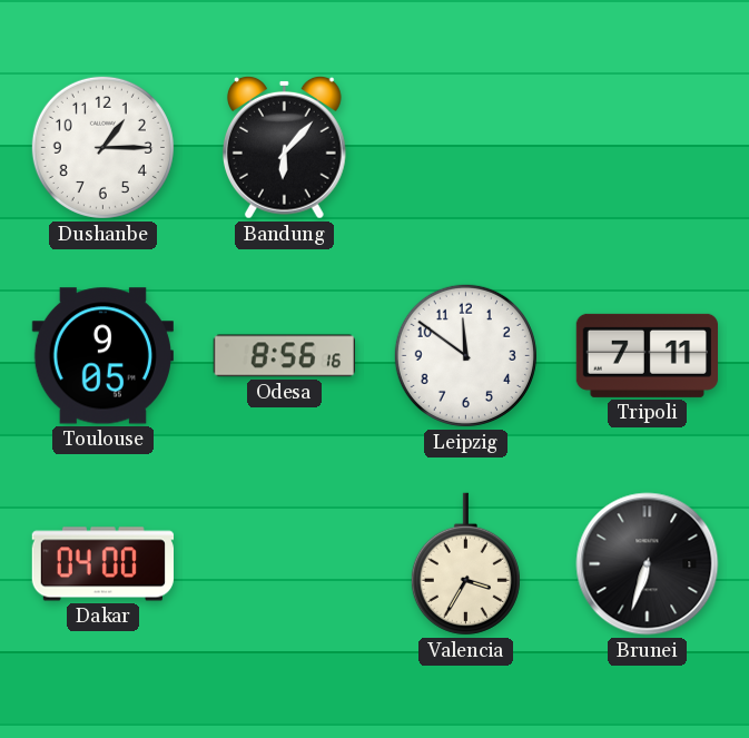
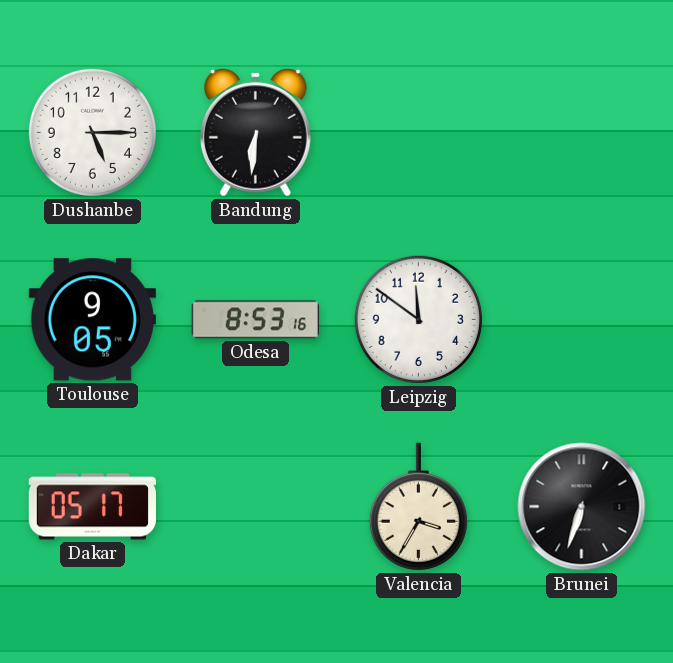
Dushanbe: 1:15 -> 5:15
Bandung: 6:07 -> 6:31
Odesa: 8:56 -> 8:53
Tripoli: 7:11 -> none
Dakar: 04:00 -> 05:17
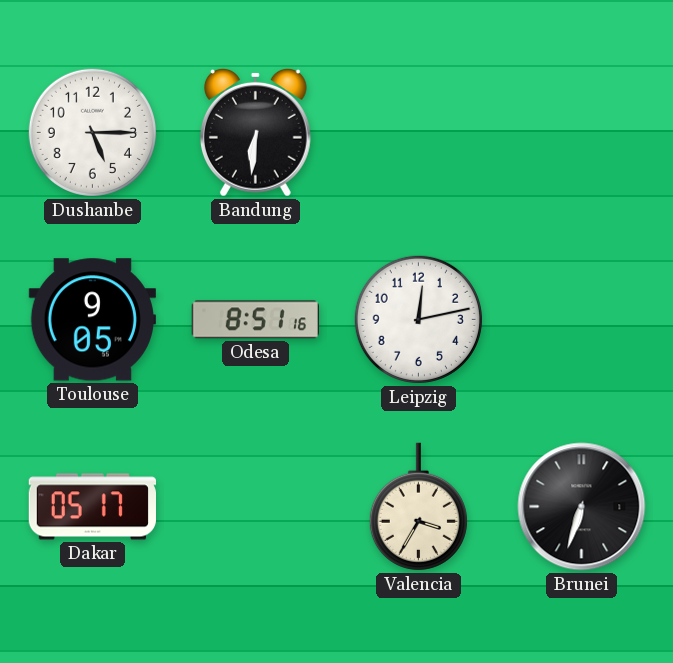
Odesa: 8:53 -> 8:51
Leipzig: 11:51 -> 12:13
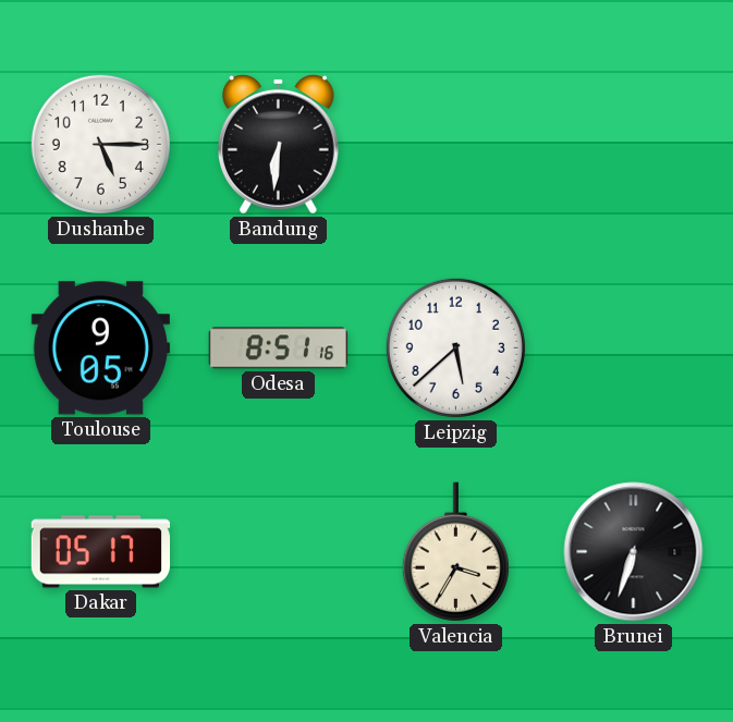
Leipzig: 12:13 -> 5:38
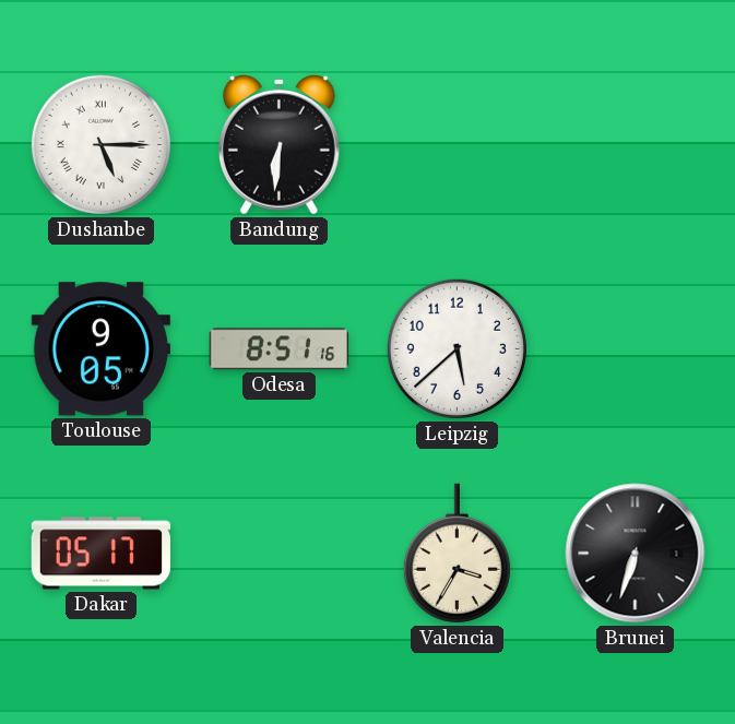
Dushanbe numerals: Arabic -> Roman
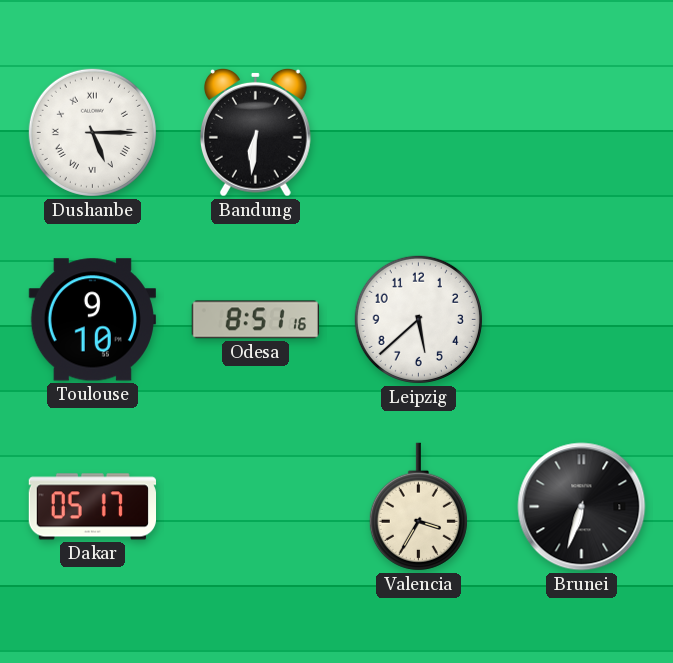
Toulouse: 9:05 -> 9:10
